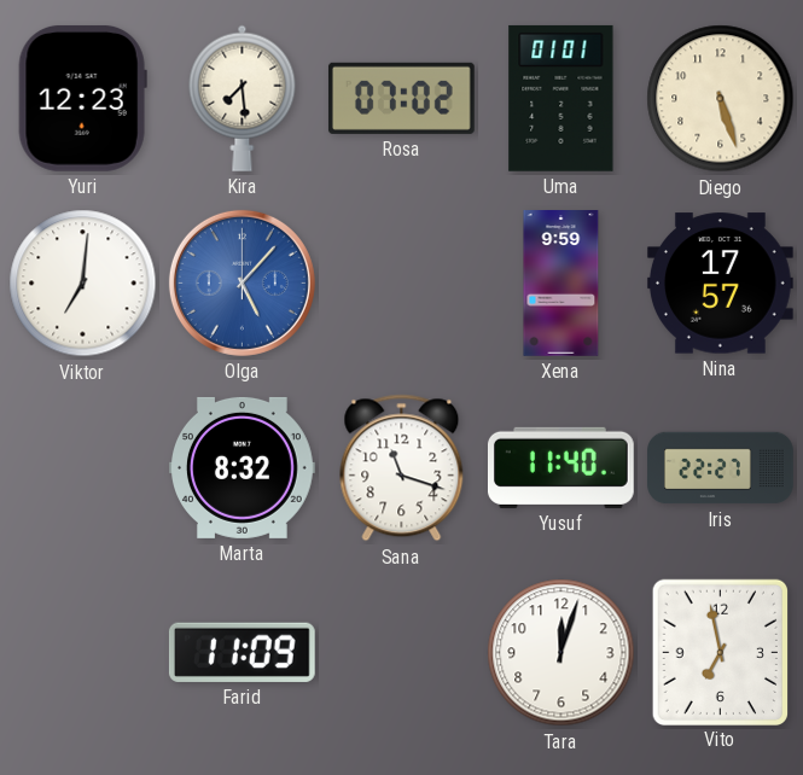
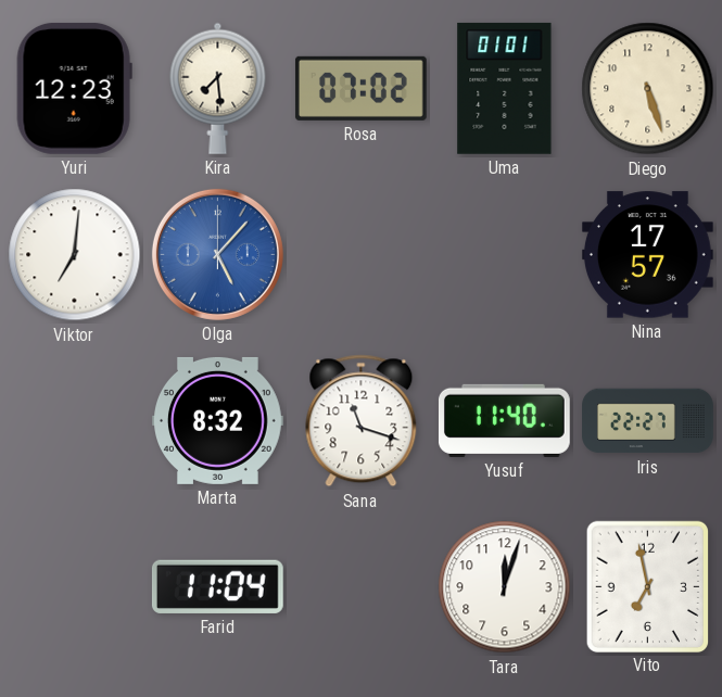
Xena: 9:59 -> none
Farid: 11:09 -> 11:04
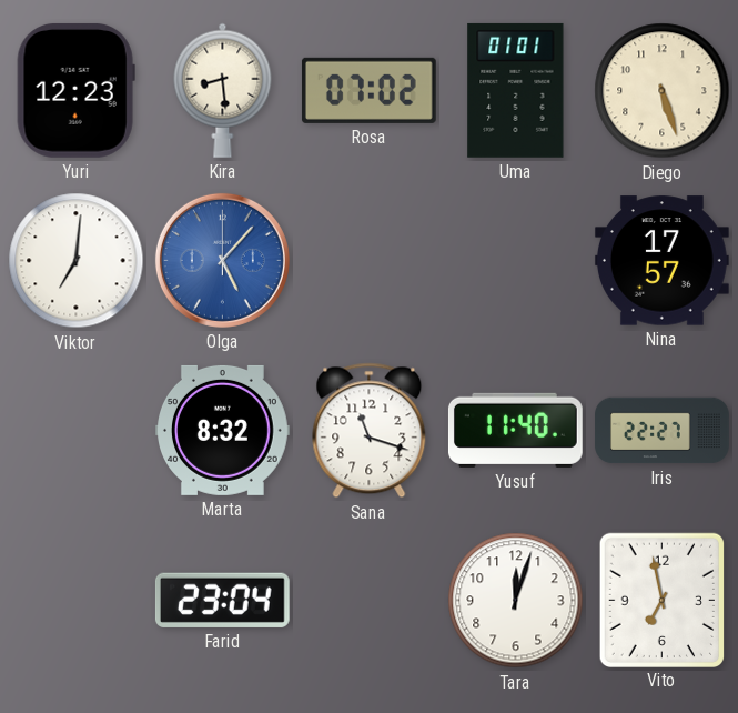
Kira: 7:29 -> 8:29
Farid: 11:04 -> 23:04
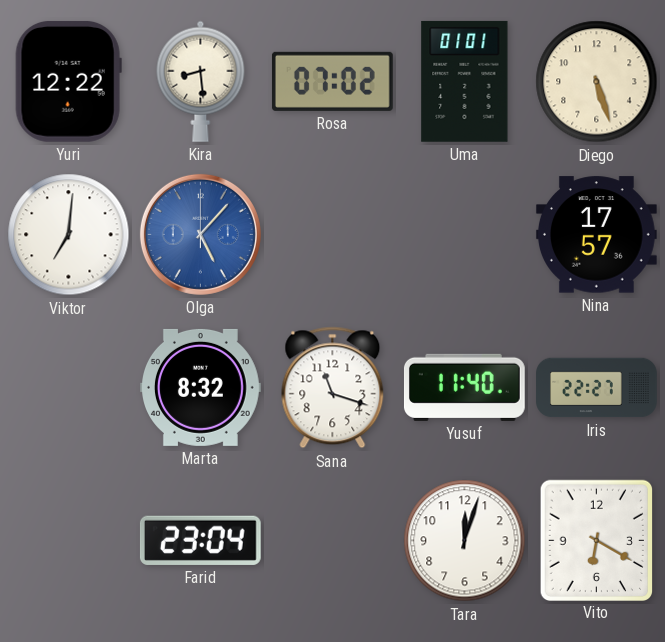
Yuri: 12:23 -> 12:22
Vito: 6:58 -> 6:20
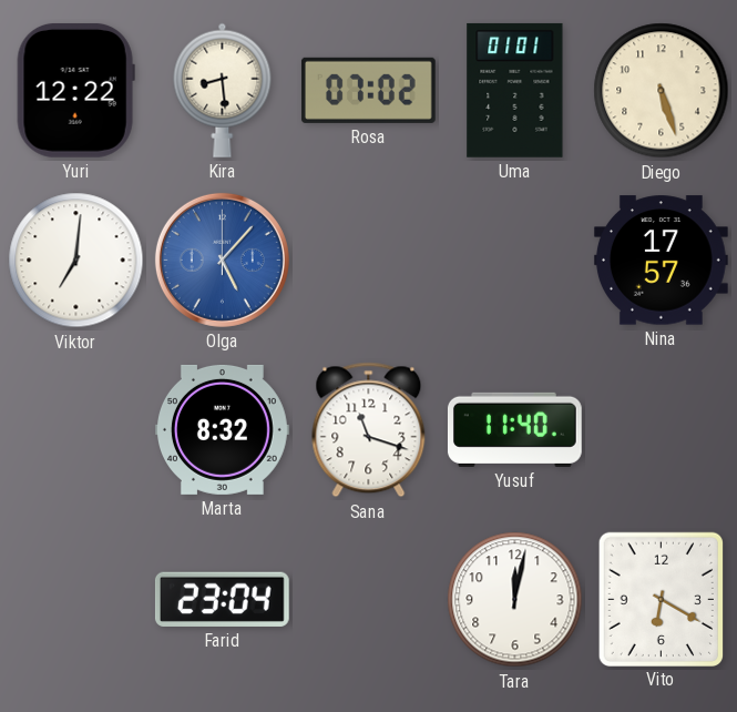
Iris: 22:27 -> none
Tara: 12:03 -> 12:02
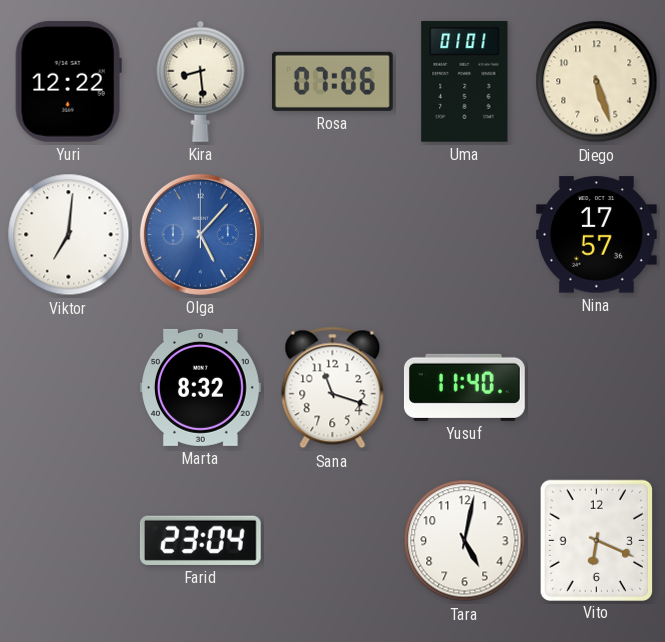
Rosa: 07:02 -> 07:06
Tara: 12:02 -> 5:02
Vito: 6:20 -> 6:19
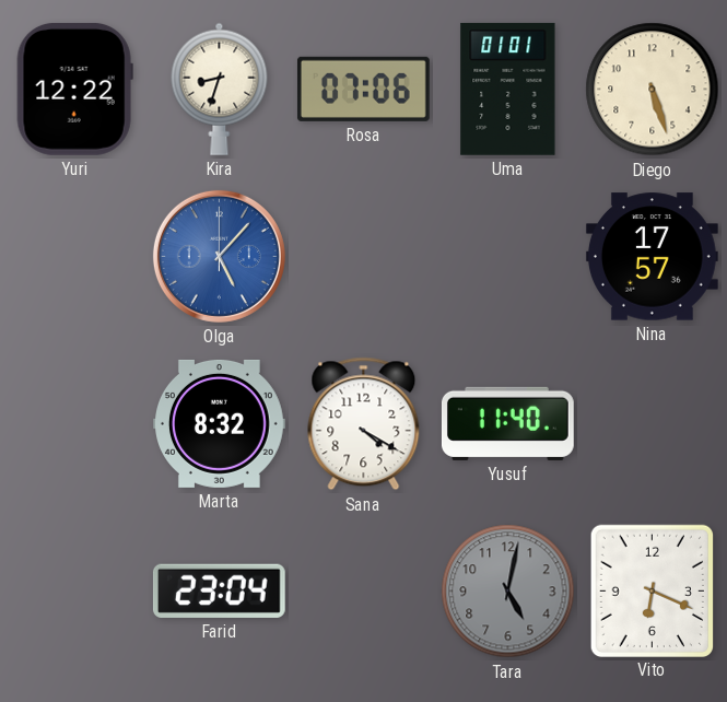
Kira: 8:29 -> 8:33
Viktor: 7:01 -> none
Sana: 11:18 -> 4:20
Tara dial: white -> grey
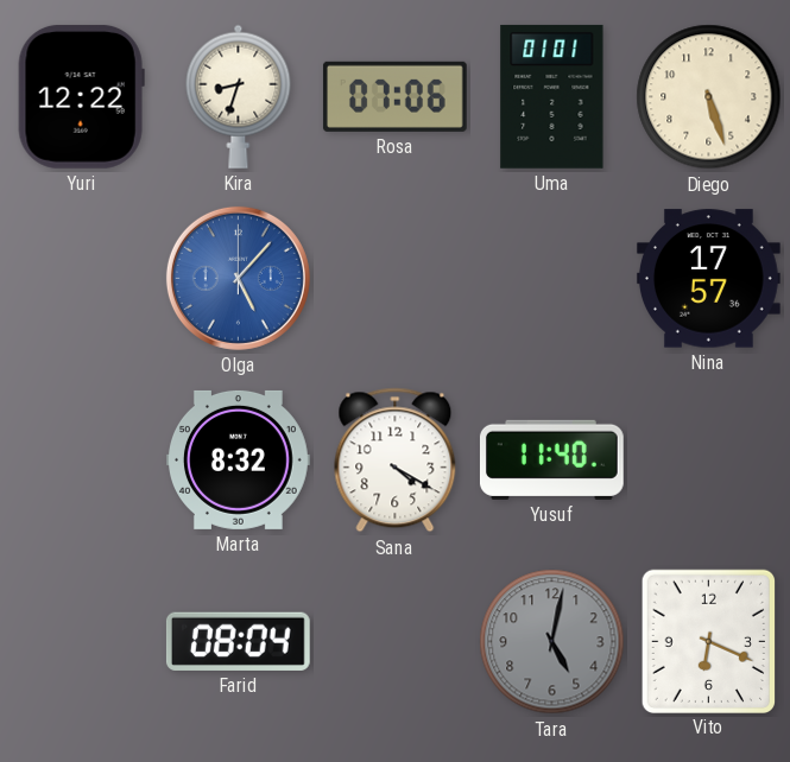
Farid: 23:04 -> 08:04
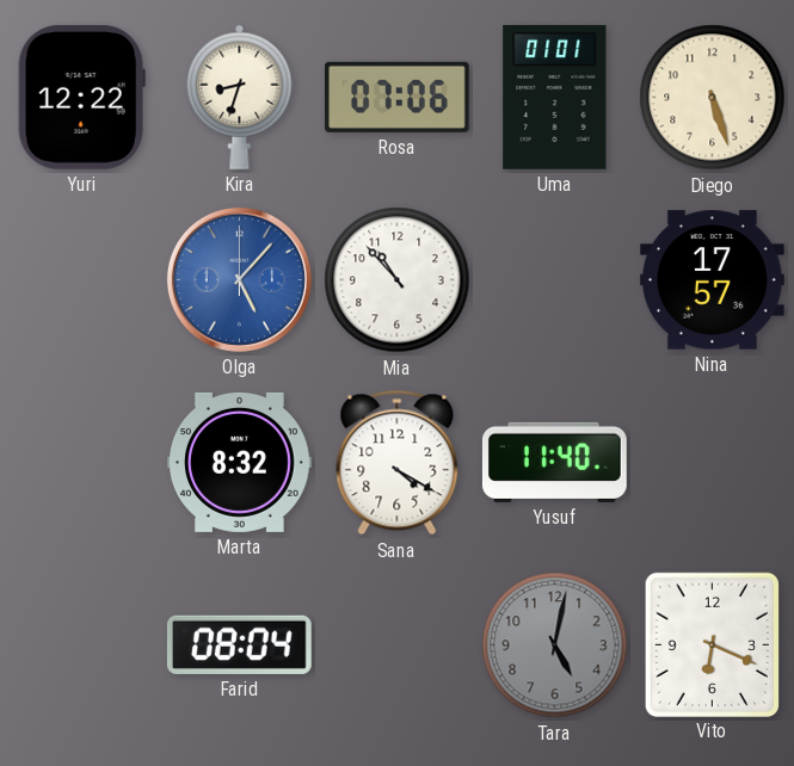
Mia: none -> 10:53
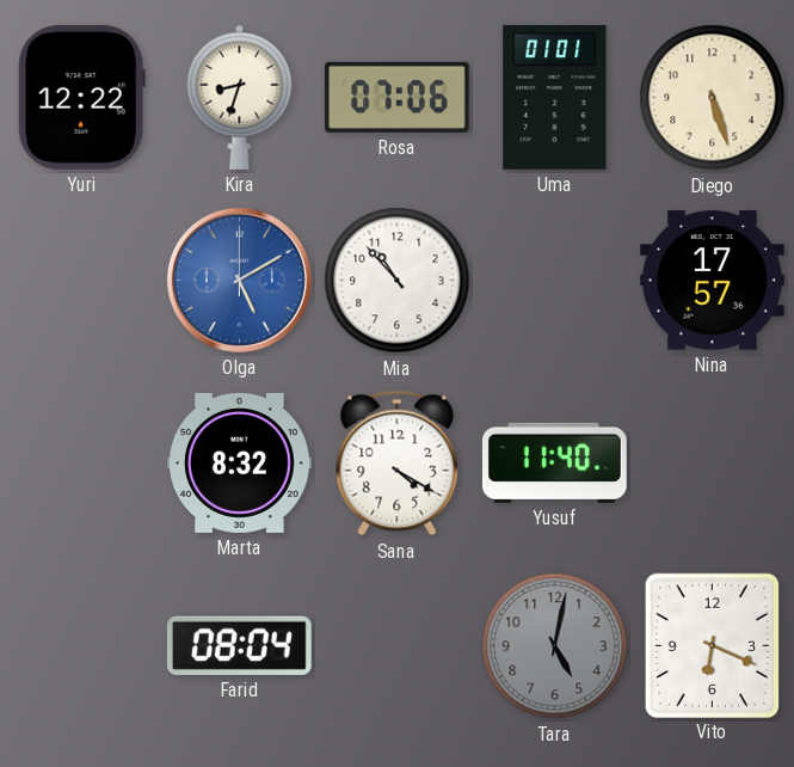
Olga: 5:07 -> 5:10
